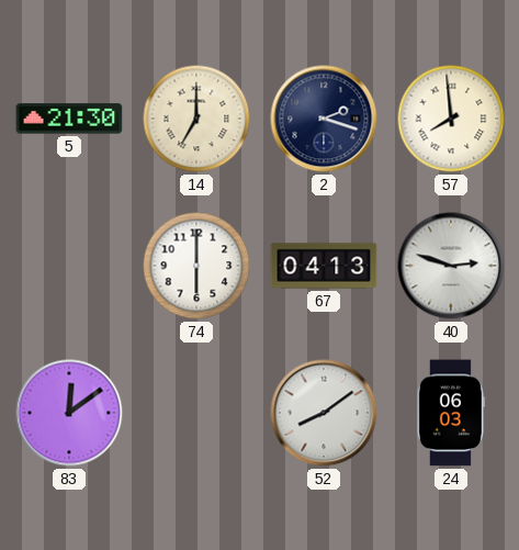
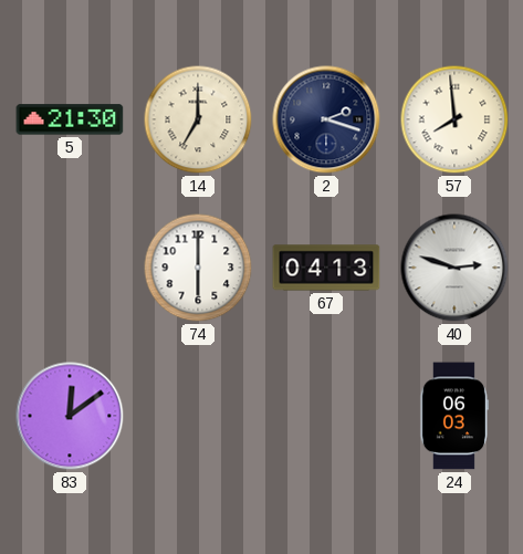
52: 8:09 -> none
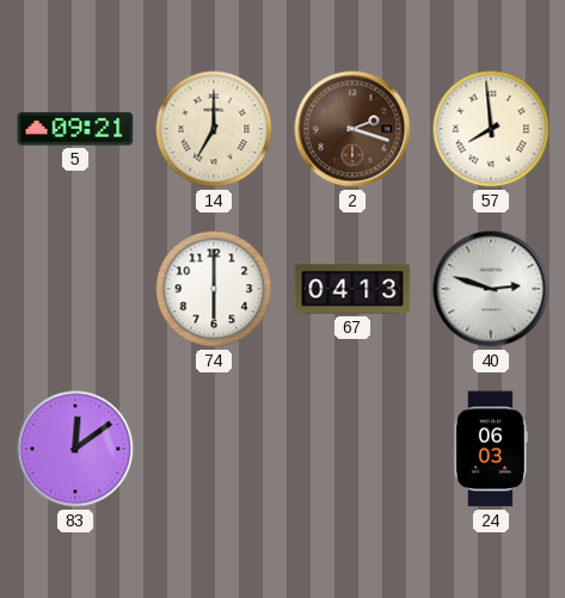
5: 21:30 -> 09:21
2 dial: navy -> brown
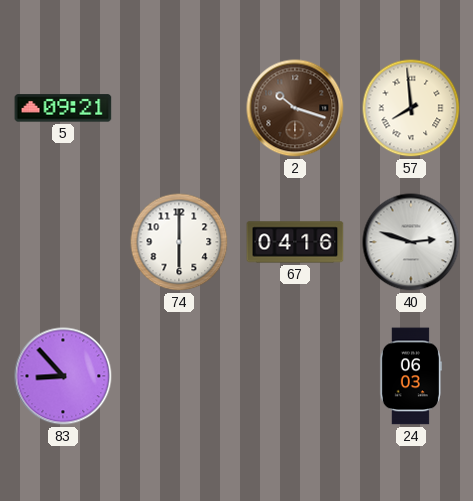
14: 7:00 -> none
2: 2:18 -> 10:18
67: 04:13 -> 04:16
83: 12:09 -> 8:53
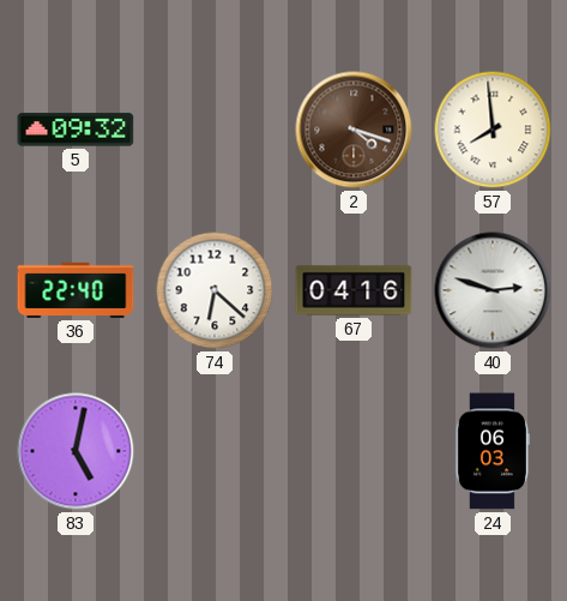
5: 09:21 -> 09:32
2: 10:18 -> 4:18
36: none -> 22:40
74: 6:00 -> 6:22
83: 8:53 -> 5:02
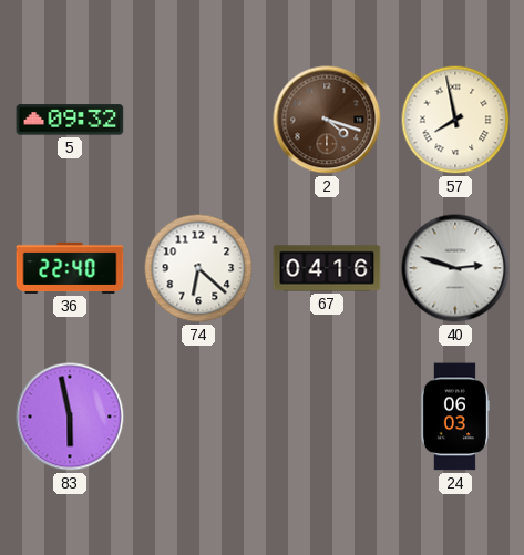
57: 7:59 -> 7:58
83: 5:02 -> 5:58
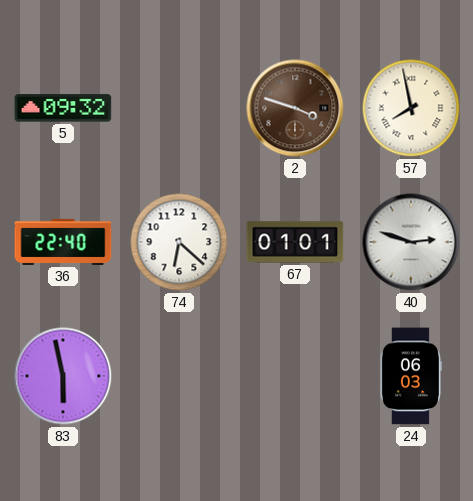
2: 4:18 -> 3:48
67: 04:16 -> 01:01
